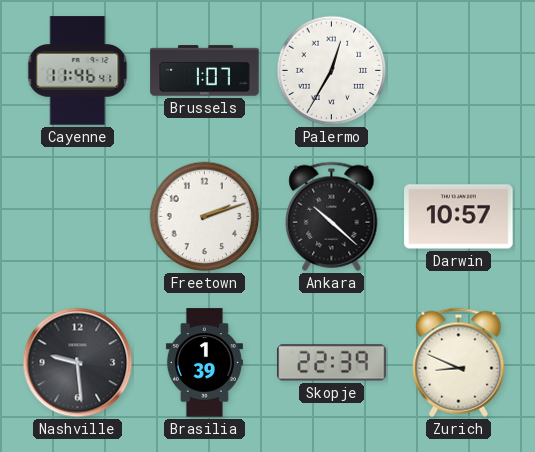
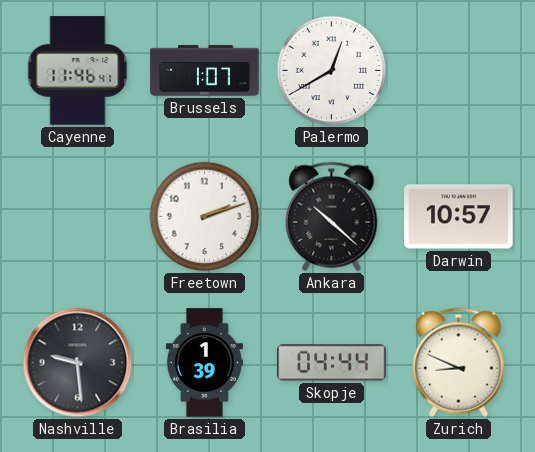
Palermo: 12:35 -> 12:40
Skopje: 22:39 -> 04:44
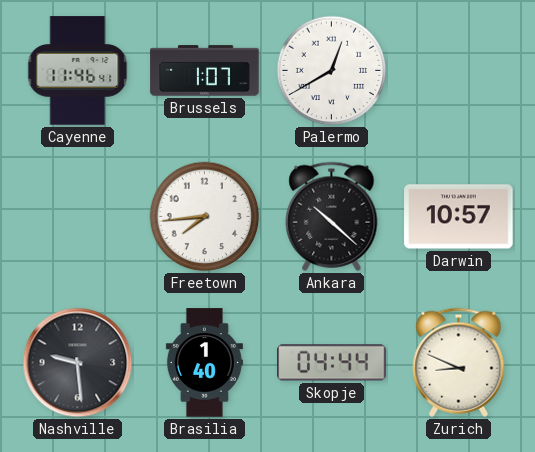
Freetown: 2:12 -> 7:44
Brasilia: 1:39 -> 1:40
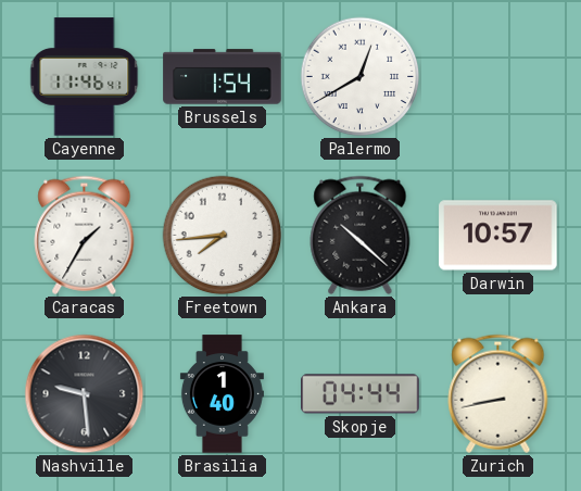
Brussels: 1:07 -> 1:54
Caracas: none -> 1:35
Zurich: 8:49 -> 8:43
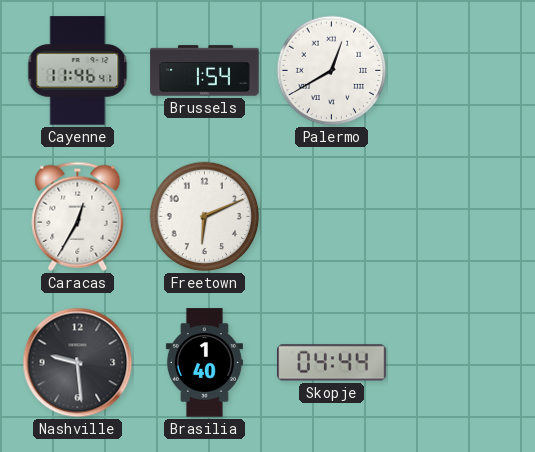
Caracas: 1:35 -> 12:35
Freetown: 7:44 -> 6:11
Ankara: 10:22 -> none
Darwin: 10:57 -> none
Zurich: 8:43 -> none
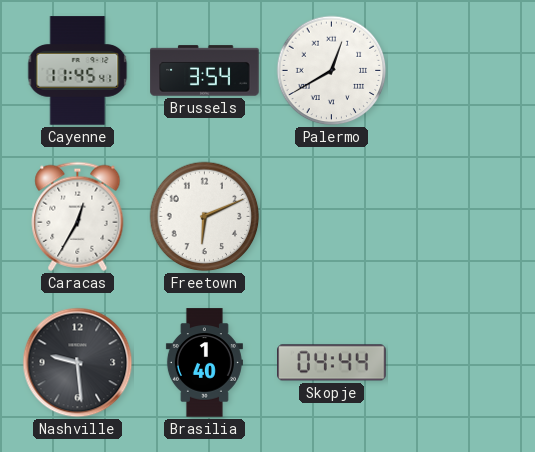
Cayenne: 11:46 -> 11:45
Brussels: 1:54 -> 3:54
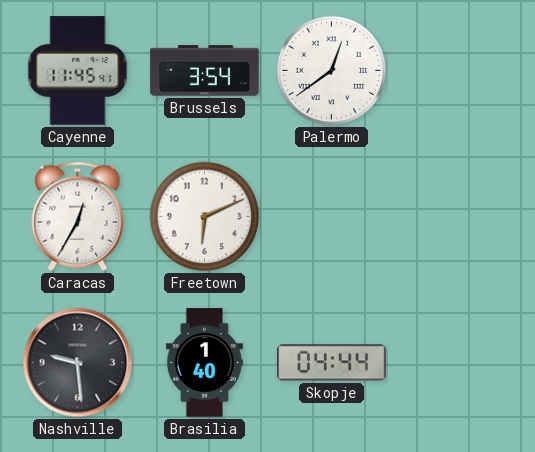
Palermo: 12:40 -> 12:39
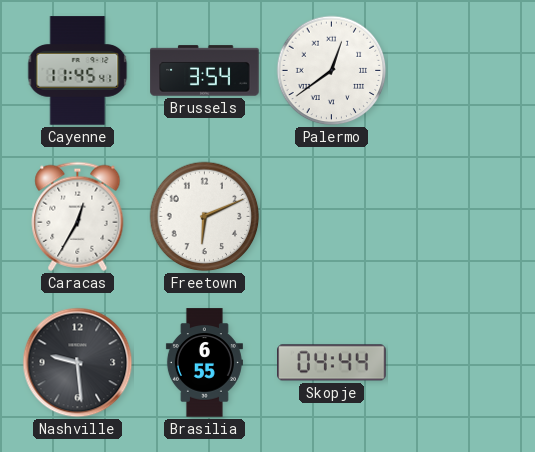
Brasilia: 1:40 -> 6:55
